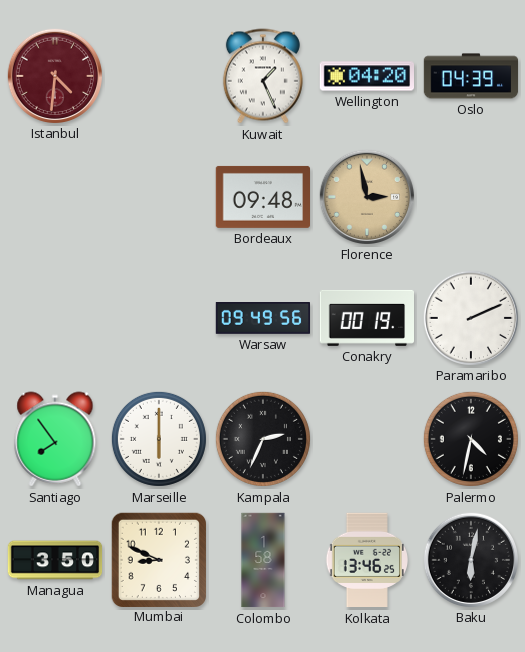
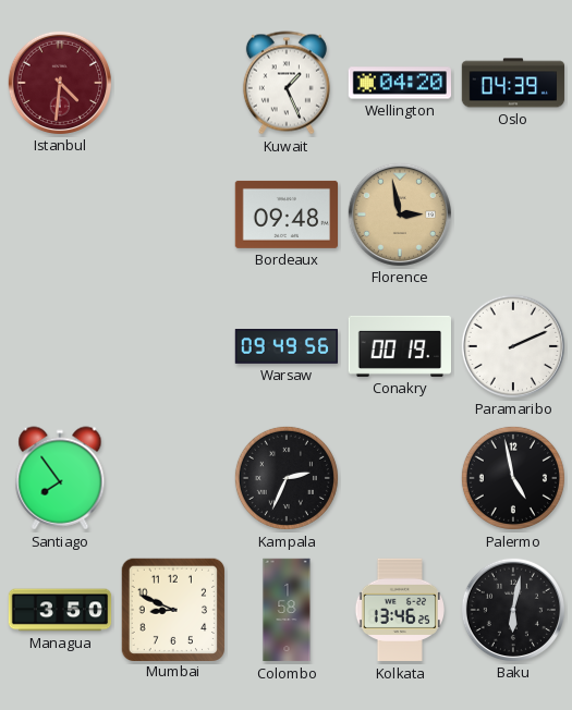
Marseille: 6:00 -> none
Palermo: 4:32 -> 4:58
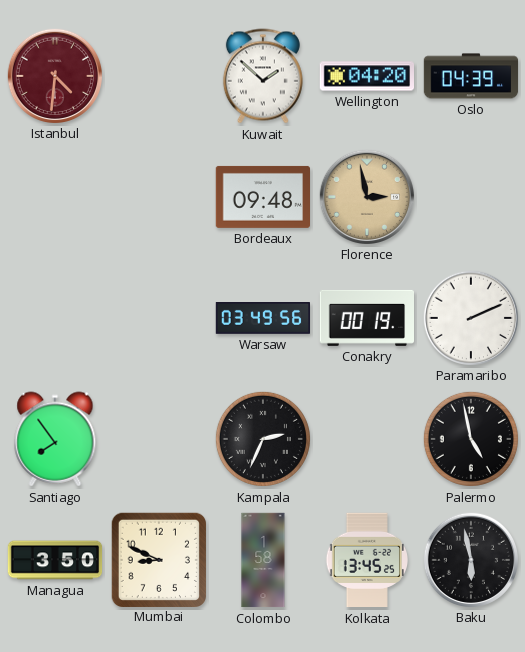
Kuwait: 1:26 -> 1:52
Warsaw: 09:49 -> 03:49
Kolkata: 13:46 -> 13:45
Baku: 6:02 -> 5:58
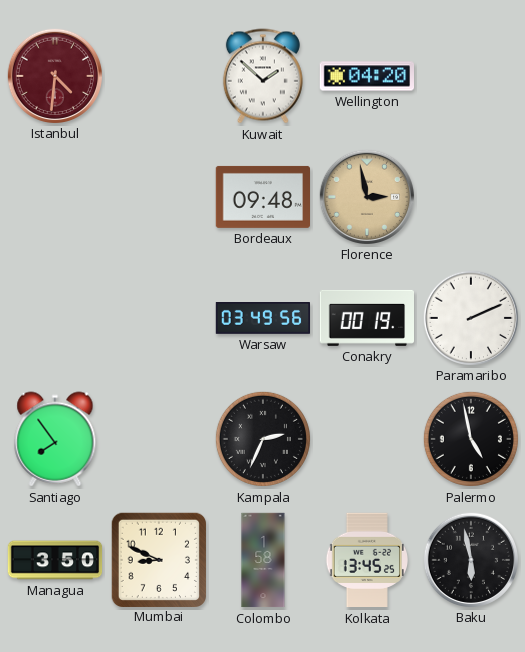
Oslo: 04:39 -> none
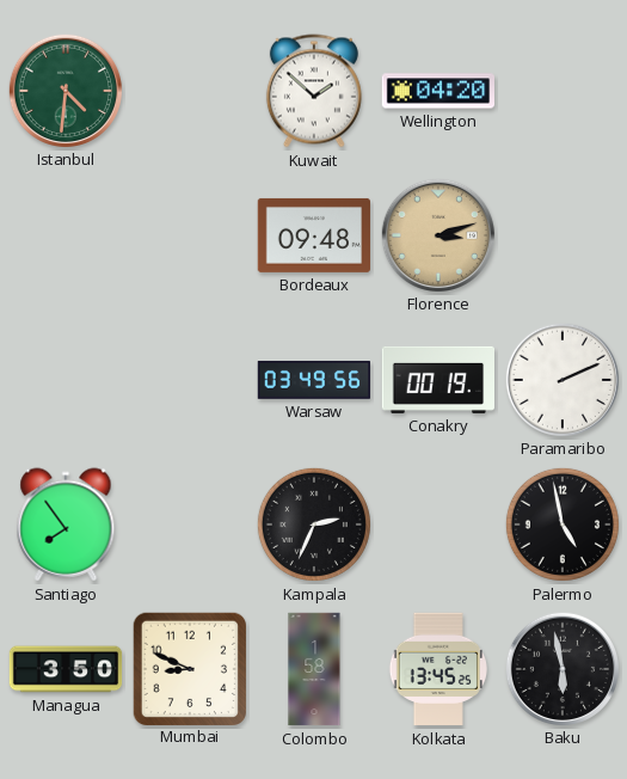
Istanbul dial: burgundy -> green
Florence: 2:58 -> 3:12
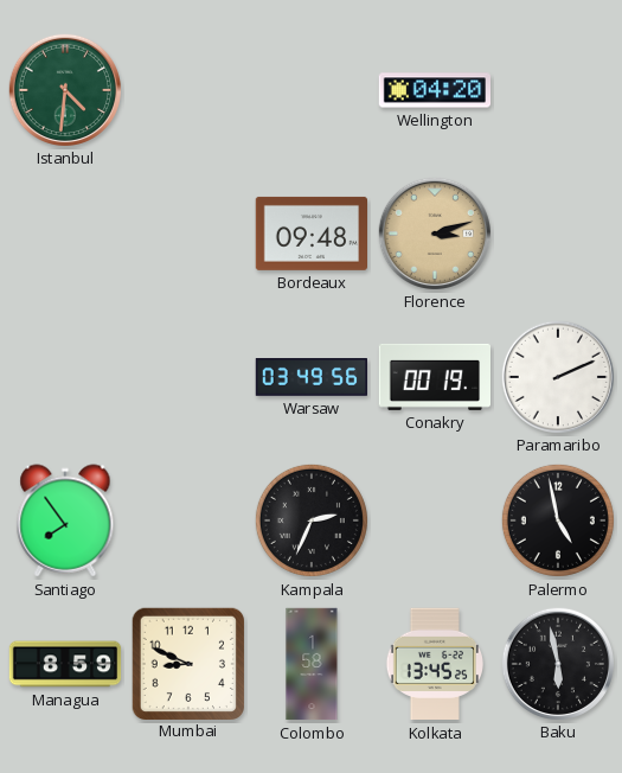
Kuwait: 1:52 -> none
Managua: 3:50 -> 8:59
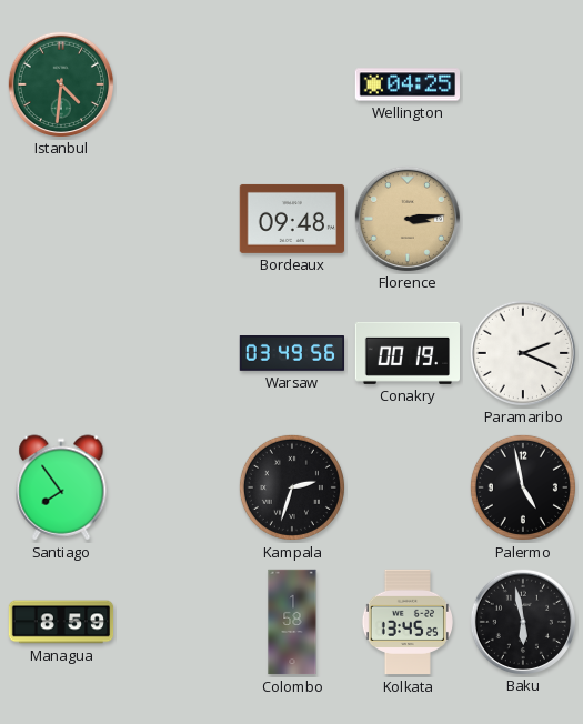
Wellington: 04:20 -> 04:25
Florence: 3:12 -> 3:14
Paramaribo: 2:11 -> 2:19
Kampala: 2:34 -> 2:33
Mumbai: 8:49 -> none
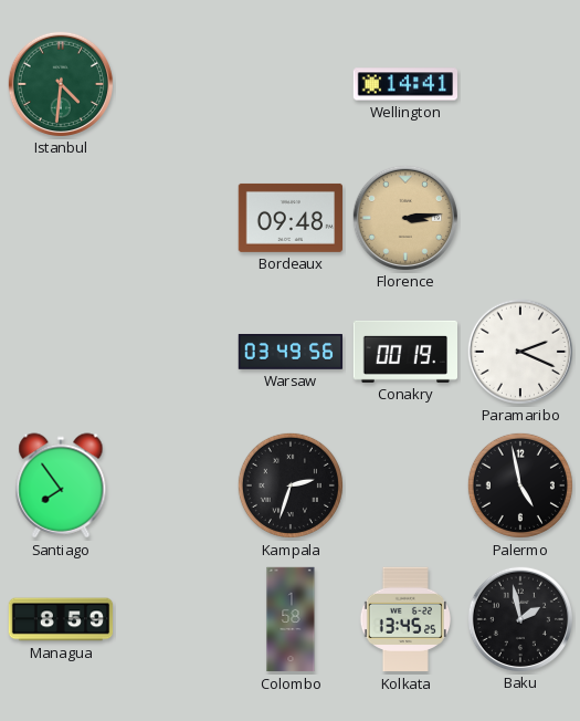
Wellington: 04:25 -> 14:41
Baku: 5:58 -> 1:58
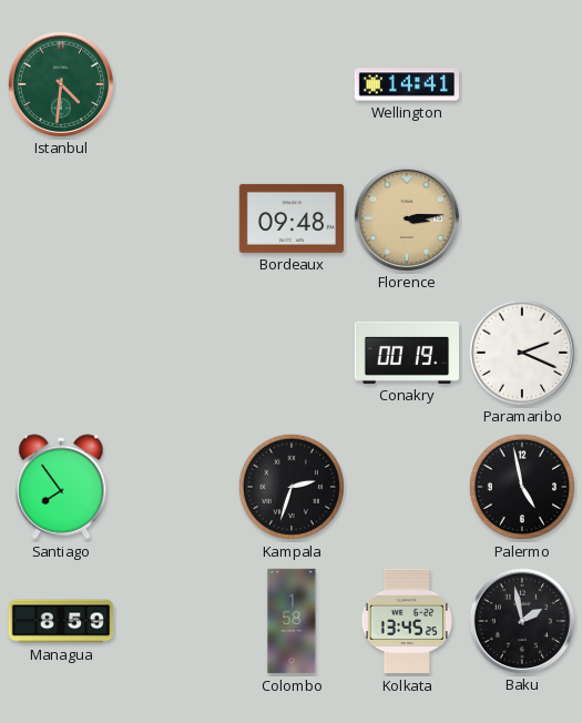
Warsaw: 03:49 -> none
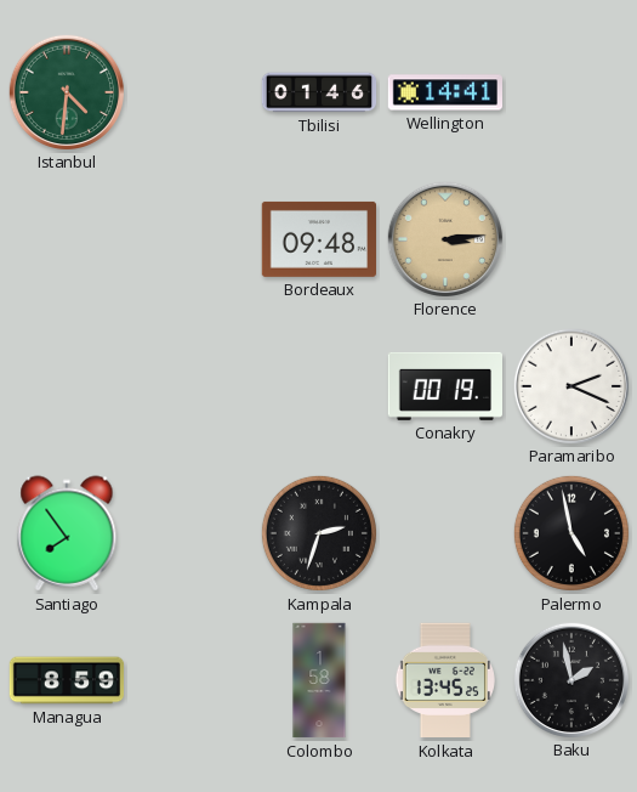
Tbilisi: none -> 01:46
